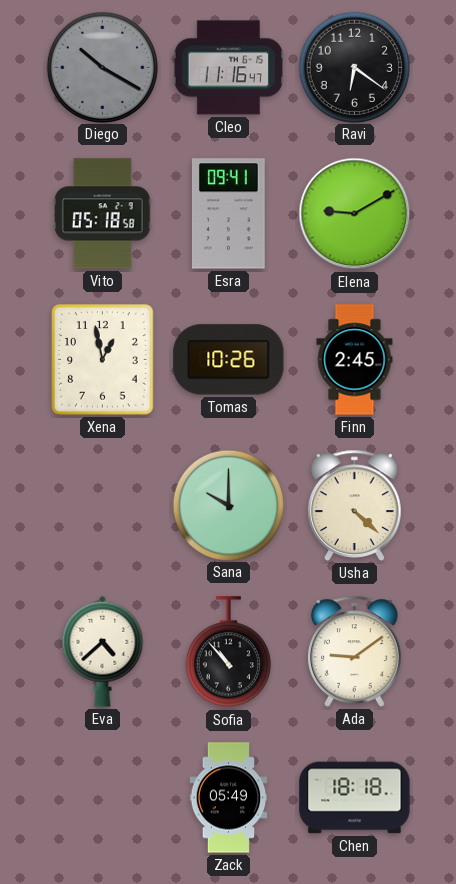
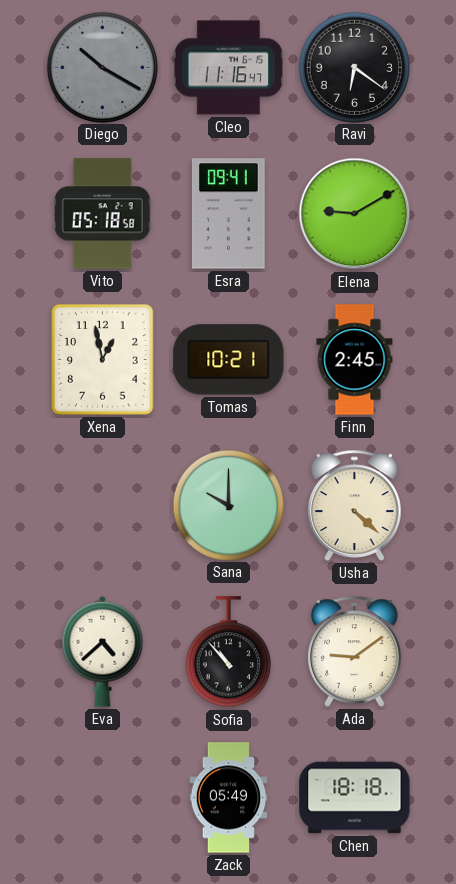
Tomas: 10:26 -> 10:21
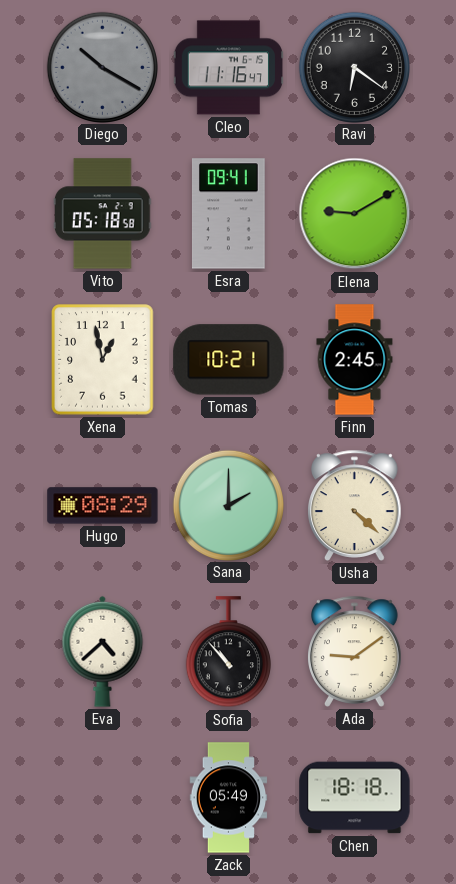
Hugo: none -> 08:29
Sana: 10:00 -> 2:00
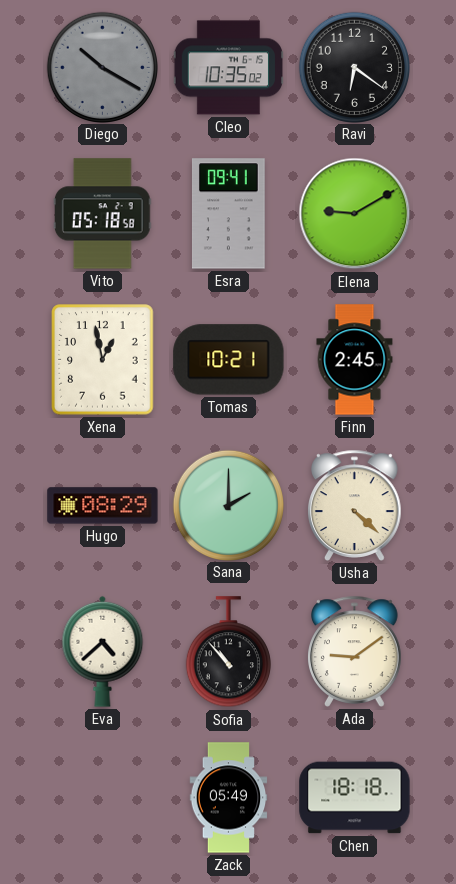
Cleo: 11:16 -> 10:35
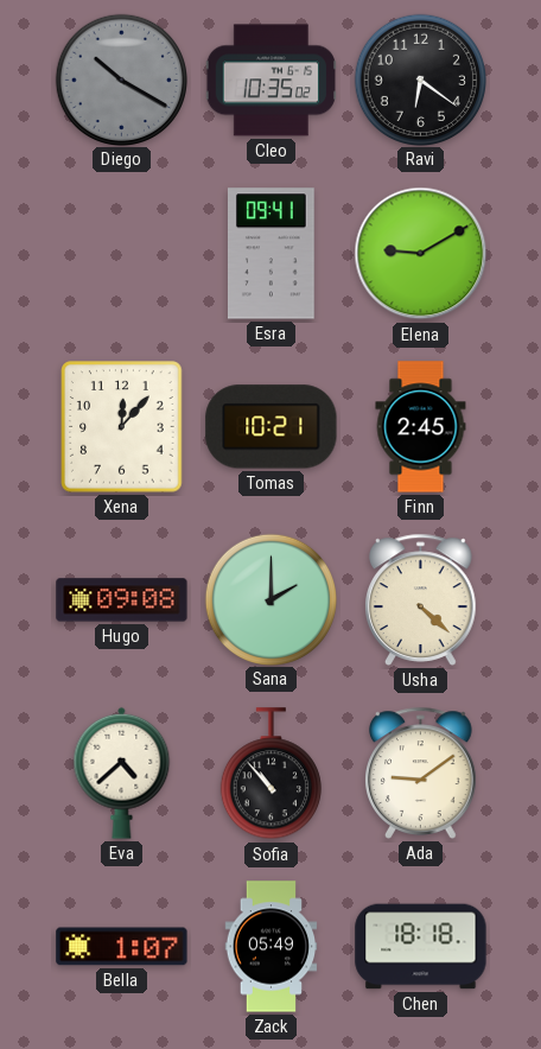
Vito: 05:18 -> none
Xena: 12:58 -> 12:07
Hugo: 08:29 -> 09:08
Bella: none -> 1:07
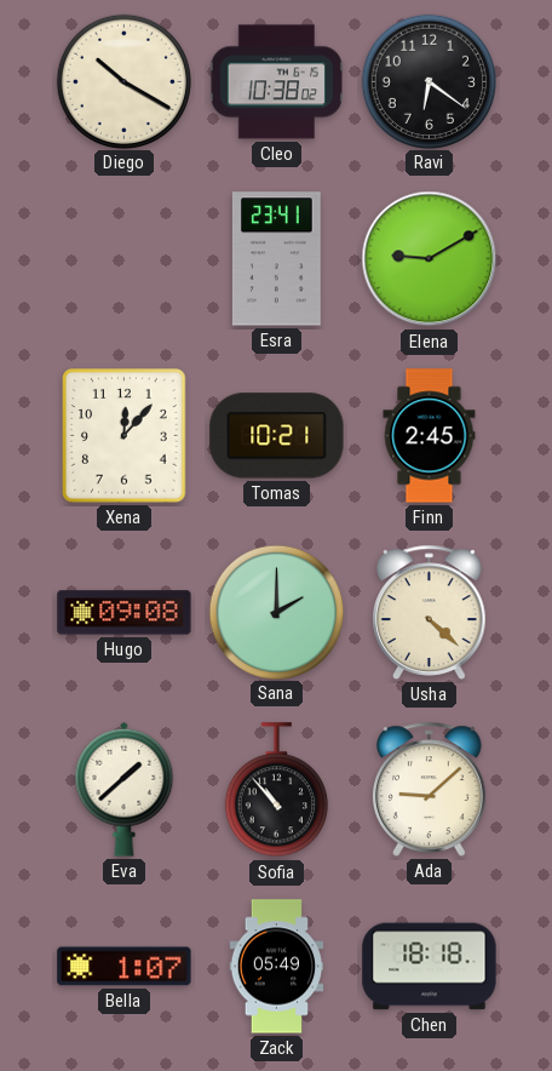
Diego dial: grey -> cream
Cleo: 10:35 -> 10:38
Esra: 09:41 -> 23:41
Eva: 4:38 -> 1:38
Ada: 9:09 -> 9:08
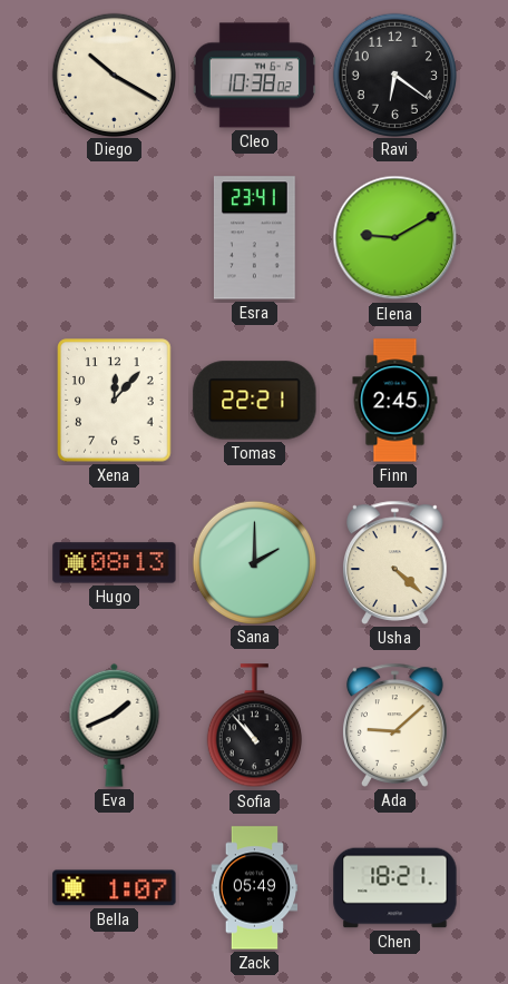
Tomas: 10:21 -> 22:21
Hugo: 09:08 -> 08:13
Eva: 1:38 -> 1:41
Chen: 18:18 -> 18:21
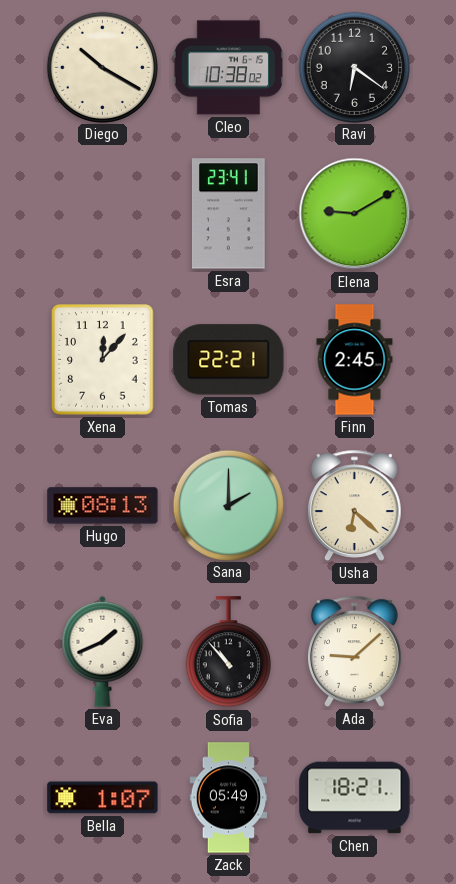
Usha: 4:22 -> 6:22
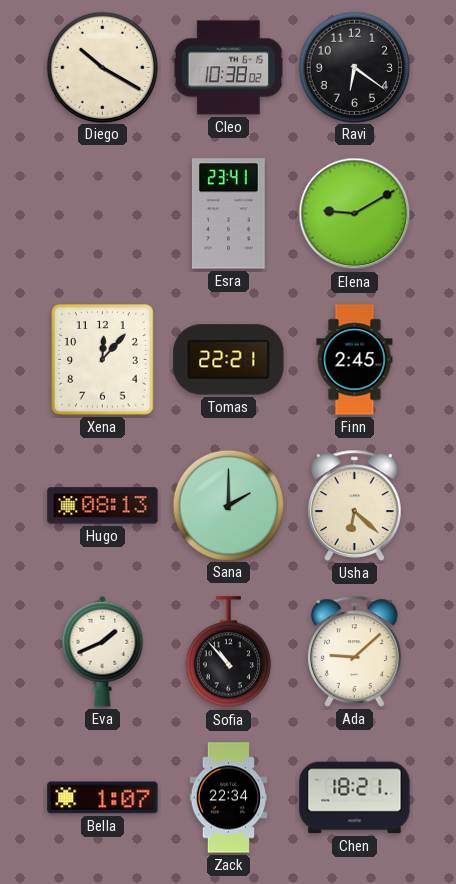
Zack: 05:49 -> 22:34
